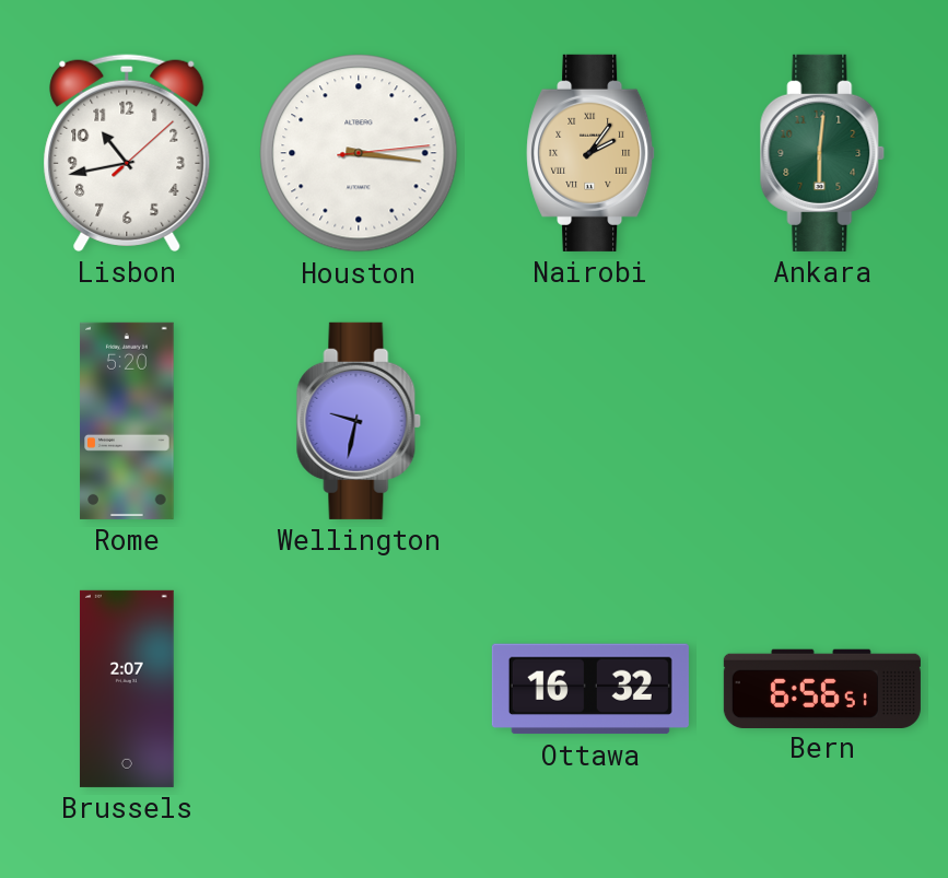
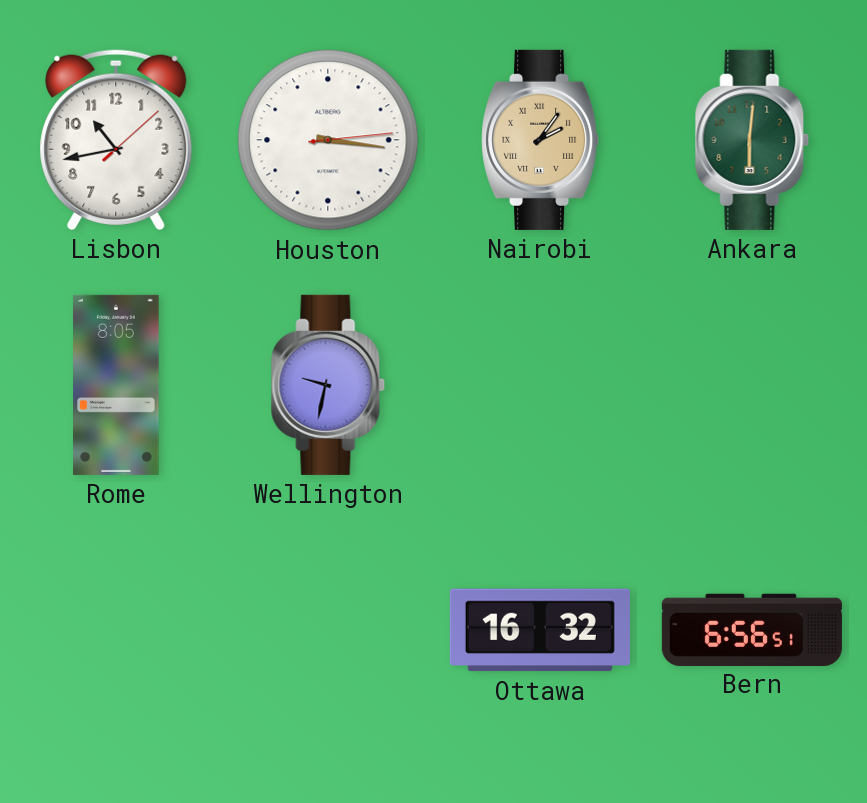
Rome: 5:20 -> 8:05
Brussels: 2:07 -> none
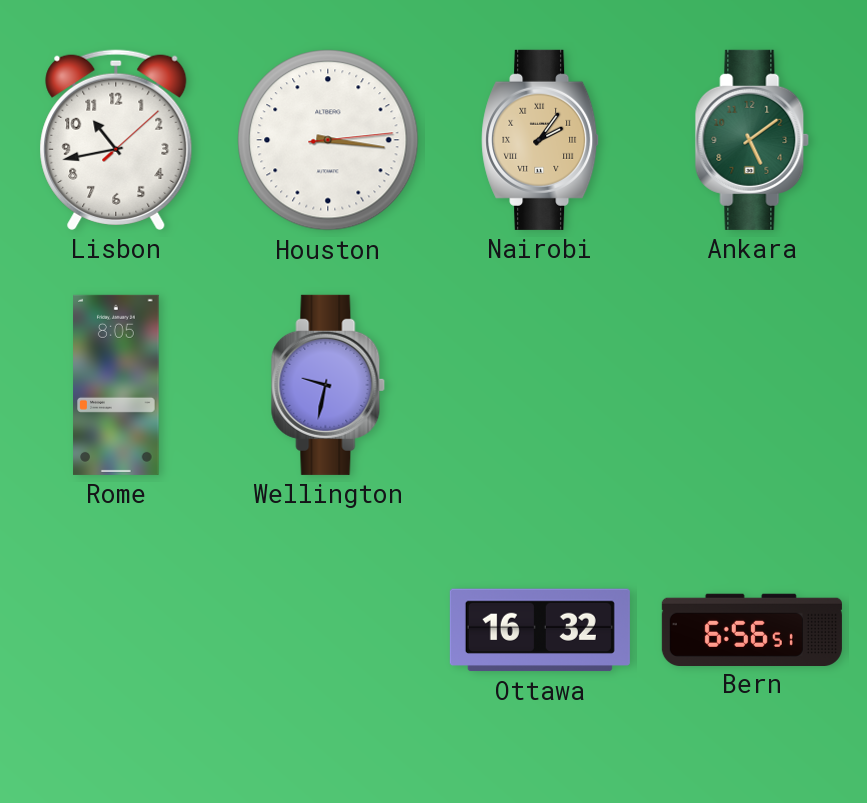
Ankara: 6:01 -> 5:09
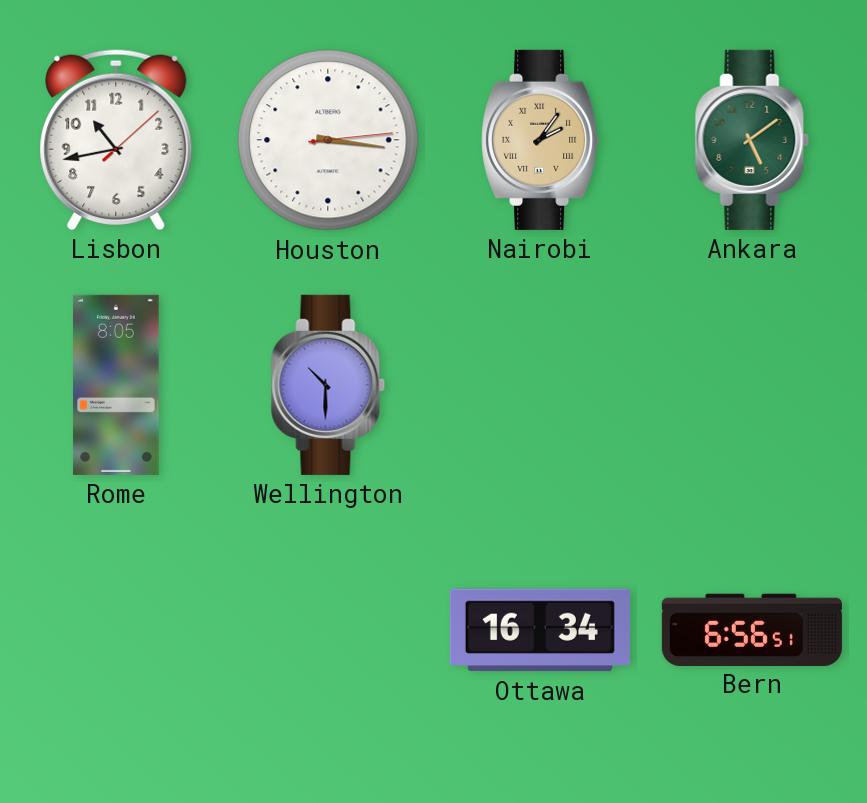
Wellington: 9:32 -> 10:30
Ottawa: 16:32 -> 16:34
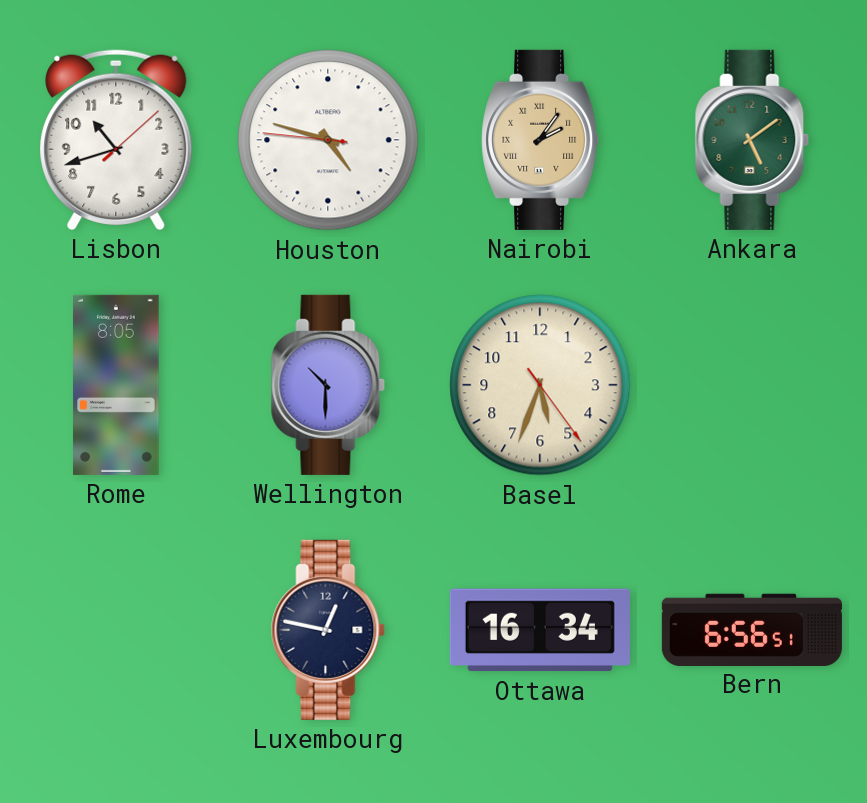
Lisbon: 10:43 -> 10:42
Houston: 3:16 -> 4:47
Basel: none -> 5:33
Luxembourg: none -> 12:47
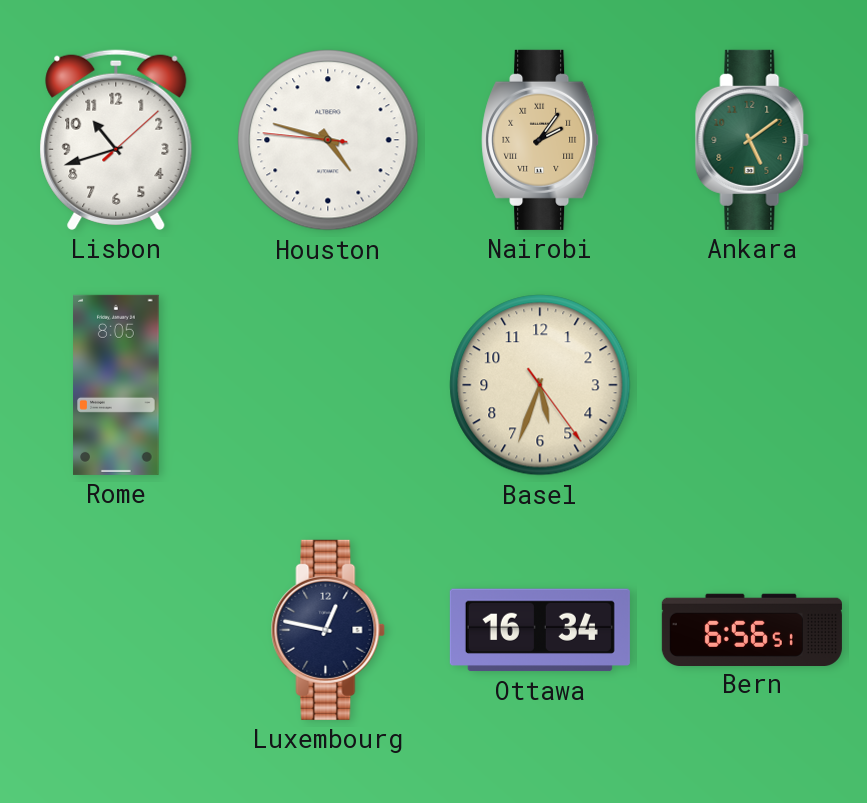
Wellington: 10:30 -> none
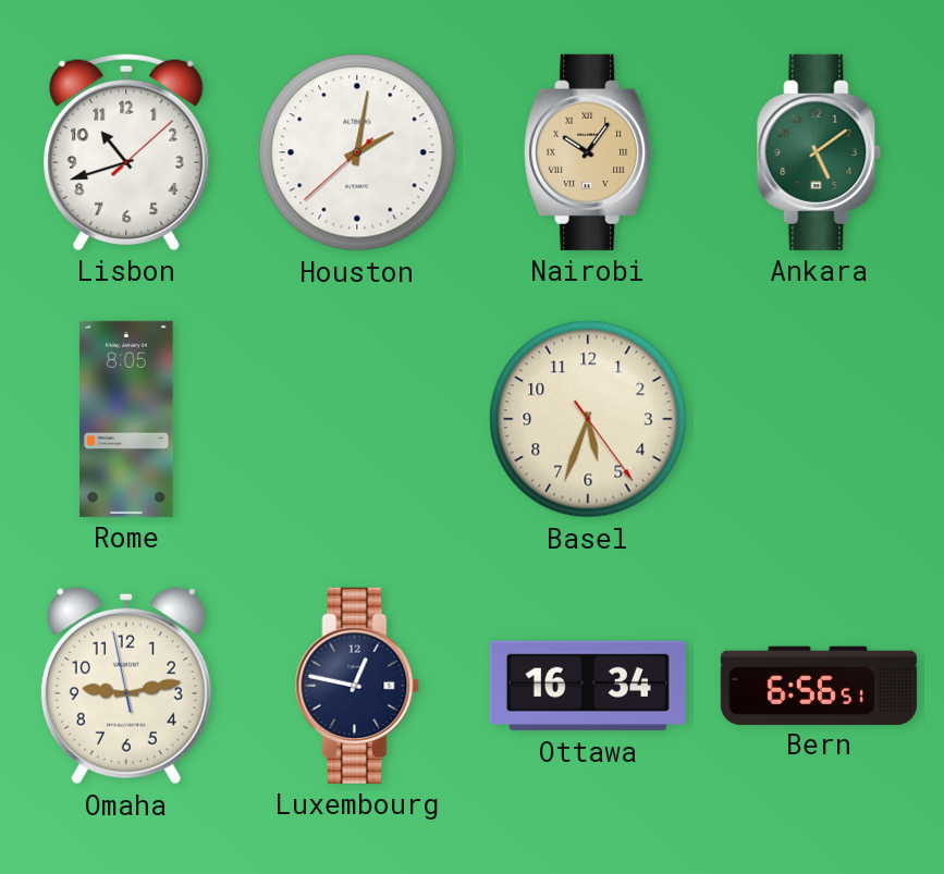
Houston: 4:47 -> 2:01
Nairobi: 2:06 -> 10:06
Omaha: none -> 9:12
